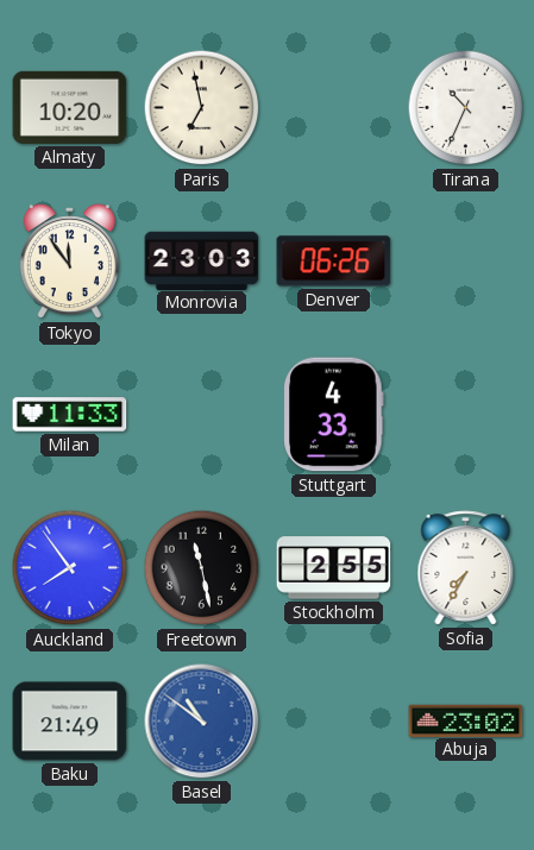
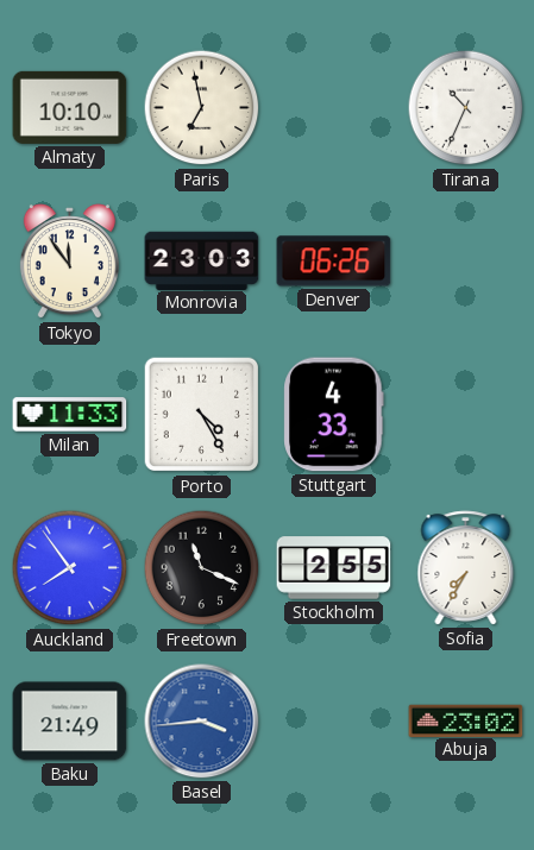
Almaty: 10:20 -> 10:10
Porto: none -> 4:25
Freetown: 11:28 -> 11:19
Basel: 10:51 -> 3:44
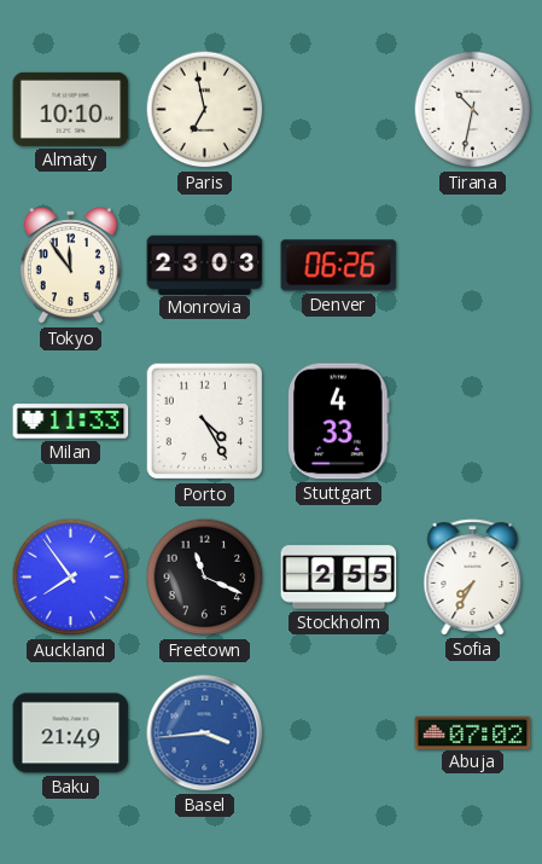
Tirana: 10:34 -> 10:32
Abuja: 23:02 -> 07:02
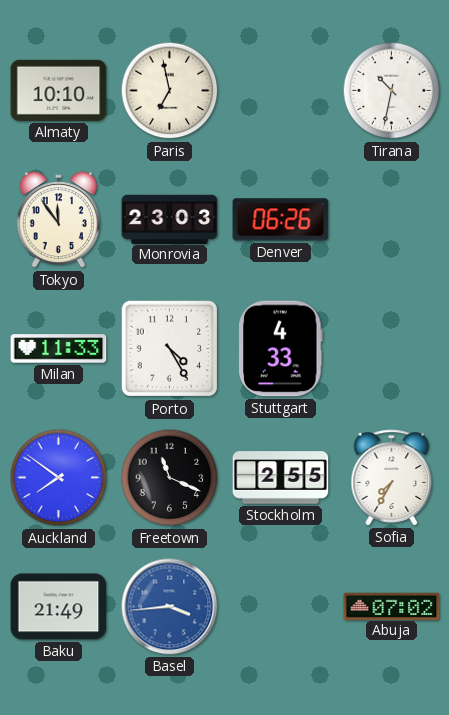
Auckland: 7:54 -> 7:51
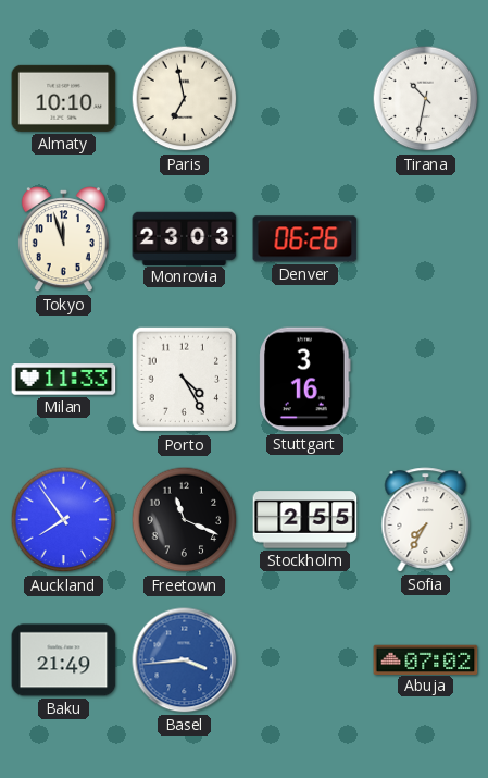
Tokyo: 11:54 -> 11:57
Stuttgart: 4:33 -> 3:16
Auckland: 7:51 -> 7:54
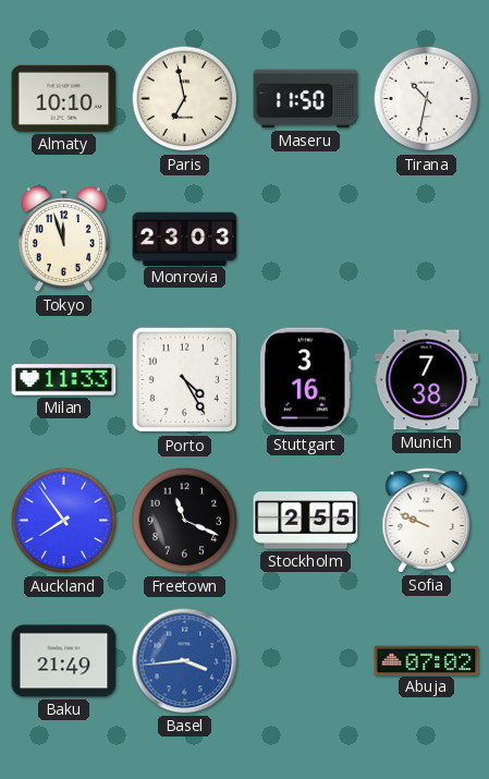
Maseru: none -> 11:50
Denver: 06:26 -> none
Munich: none -> 7:38
Sofia: 7:35 -> 9:49
